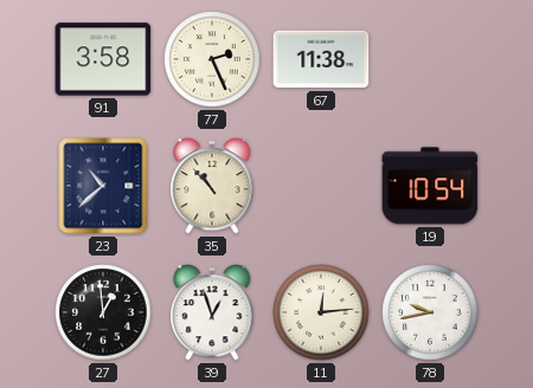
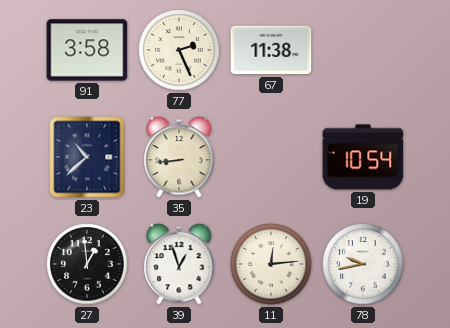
35: 10:53 -> 8:44
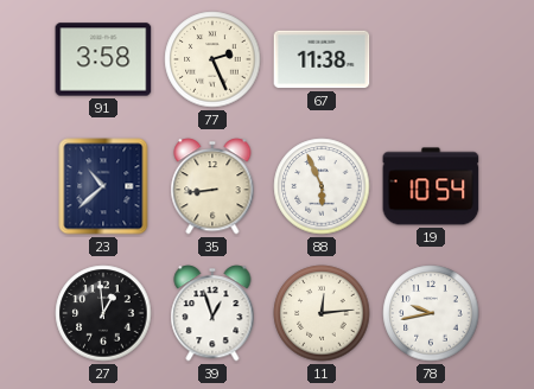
88: none -> 5:56
